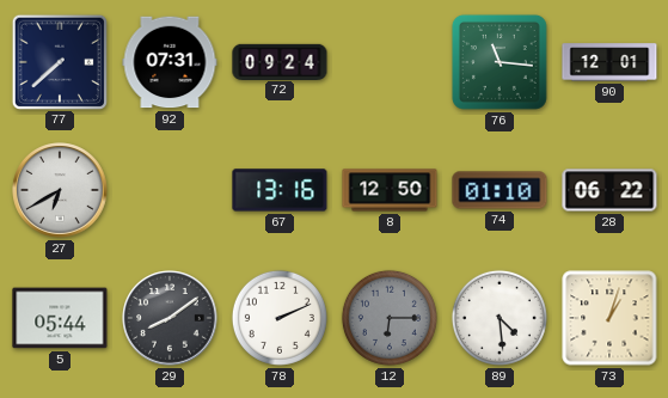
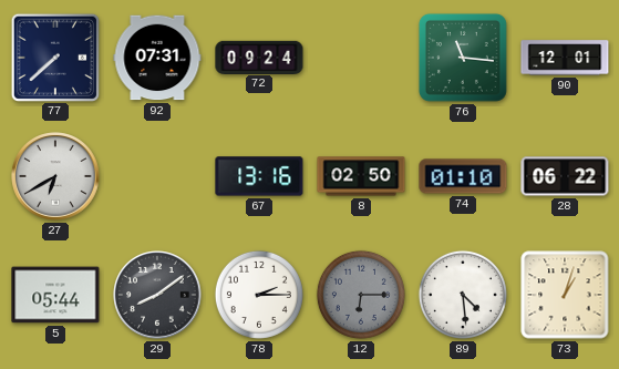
8: 12:50 -> 02:50
78: 2:11 -> 2:15
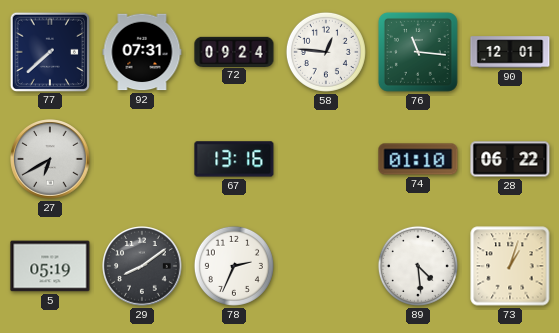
58: none -> 12:46
8: 02:50 -> none
5: 05:44 -> 05:19
78: 2:15 -> 2:34
12: 6:15 -> none
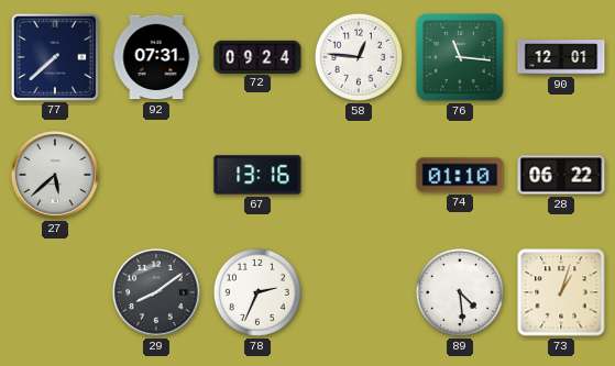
27: 6:40 -> 5:38
5: 05:19 -> none
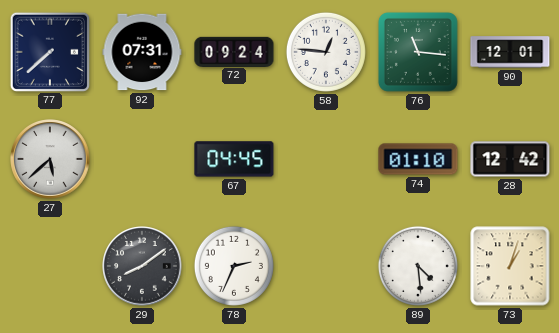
67: 13:16 -> 04:45
28: 06:22 -> 12:42
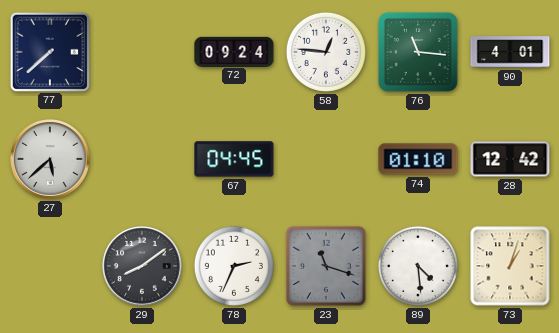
92: 07:31 -> none
90: 12:01 -> 4:01
23: none -> 11:18
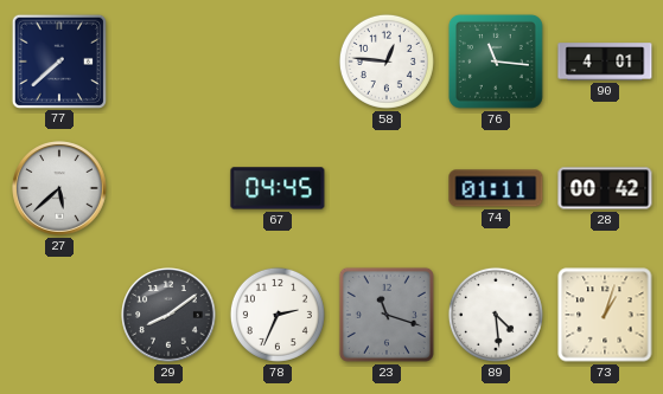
72: 09:24 -> none
74: 01:10 -> 01:11
28: 12:42 -> 00:42
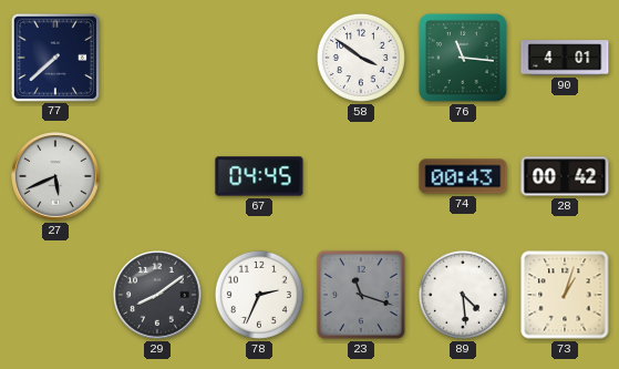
58: 12:46 -> 3:51
27: 5:38 -> 5:41
74: 01:11 -> 00:43
